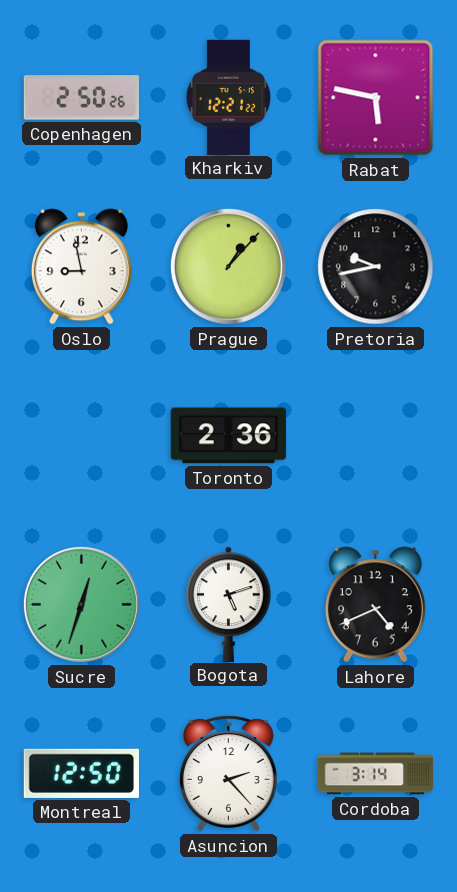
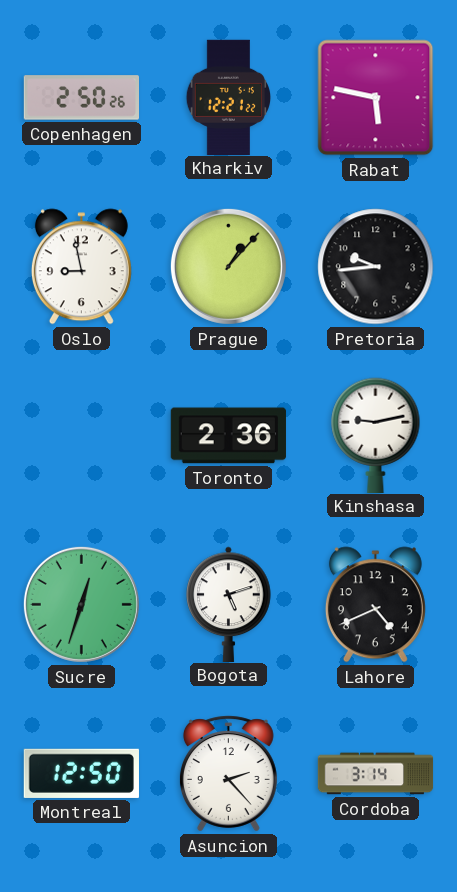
Pretoria: 9:43 -> 9:44
Kinshasa: none -> 9:13
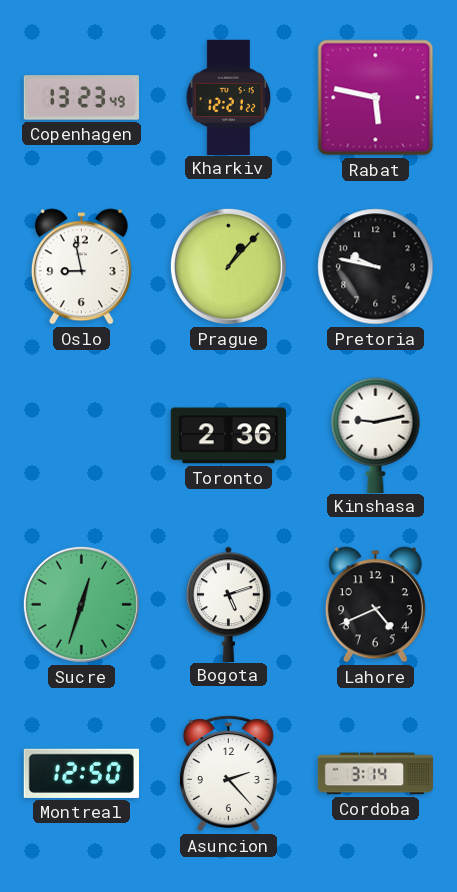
Copenhagen: 2:50 -> 13:23
Pretoria: 9:44 -> 9:47
